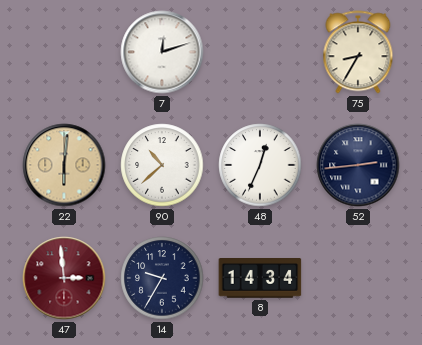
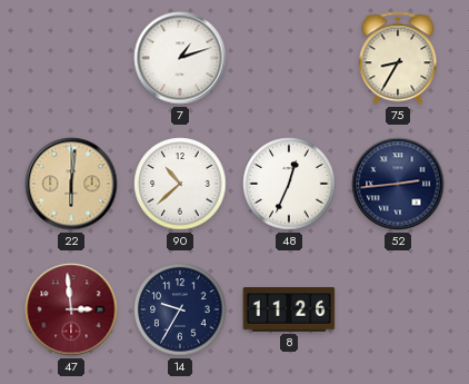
7: 12:12 -> 1:12
8: 14:34 -> 11:26
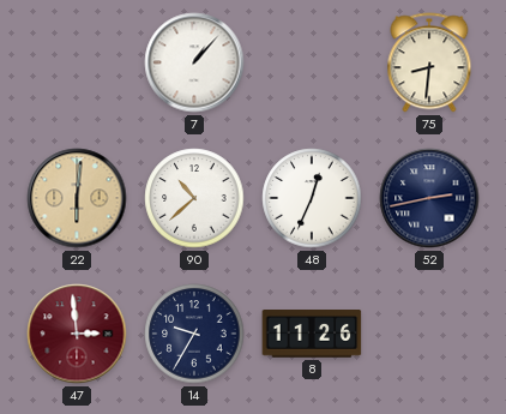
7: 1:12 -> 1:07
75: 8:35 -> 8:31
52: 2:44 -> 2:43
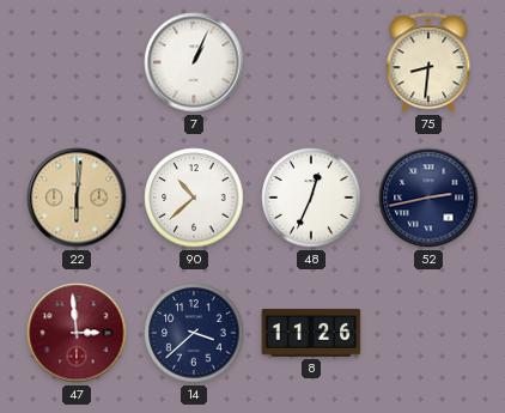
7: 1:07 -> 1:04
14: 9:35 -> 3:38
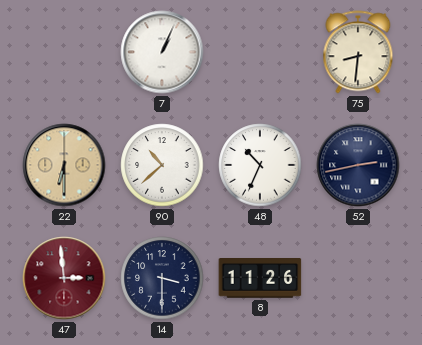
22: 6:01 -> 6:30
48: 12:34 -> 10:34
14: 3:38 -> 3:30
